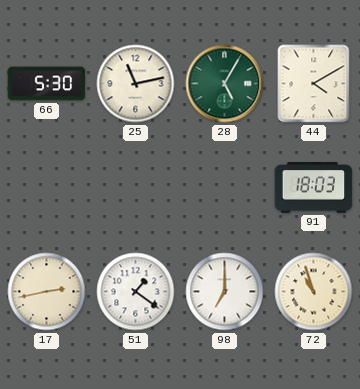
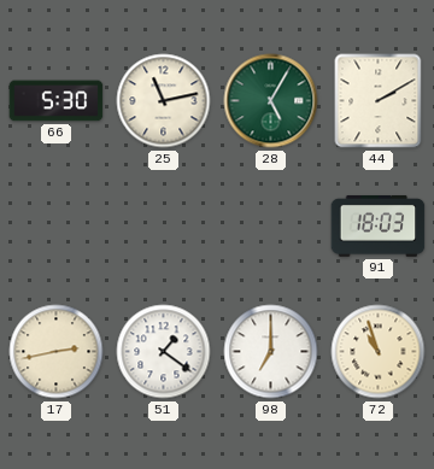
44: 4:10 -> 2:10
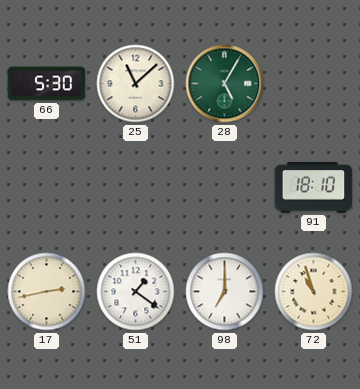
25: 11:13 -> 11:08
44: 2:10 -> none
91: 18:03 -> 18:10
